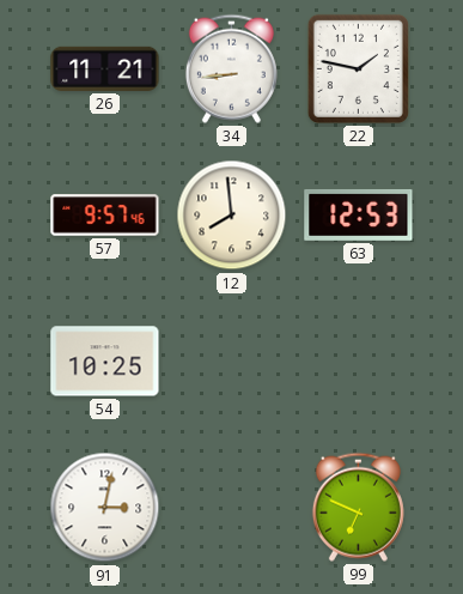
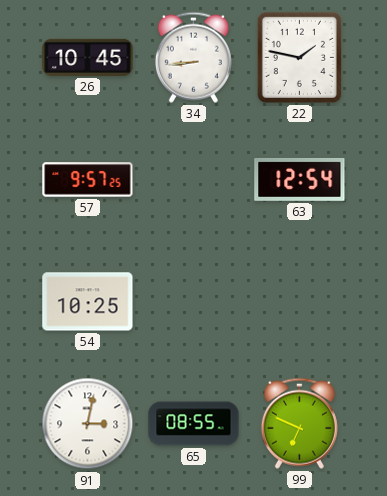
26: 11:21 -> 10:45
57: 9:57:46 -> 9:57:25
12: 7:59 -> none
63: 12:53 -> 12:54
65: none -> 08:55
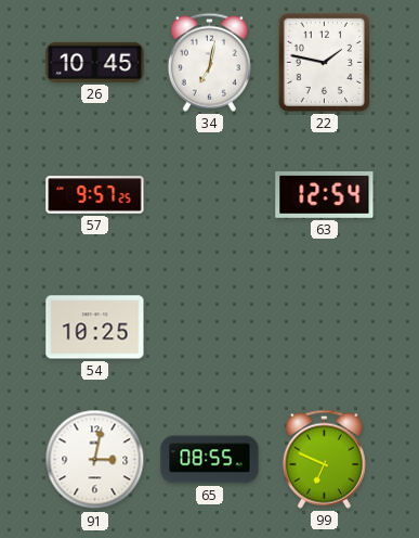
34: 8:44 -> 7:02
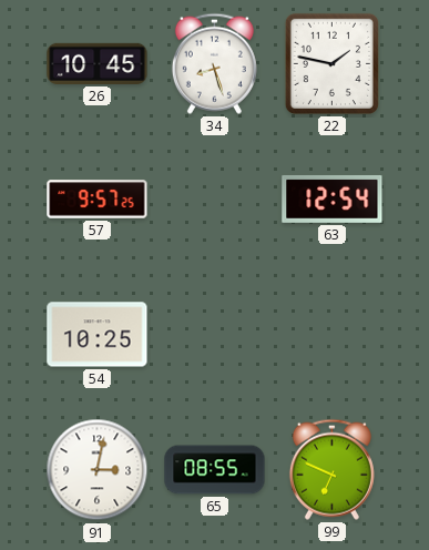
34: 7:02 -> 8:27
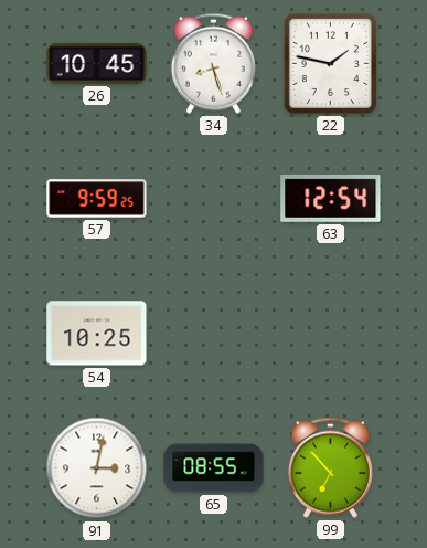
57: 9:57 -> 9:59
99: 6:49 -> 6:53
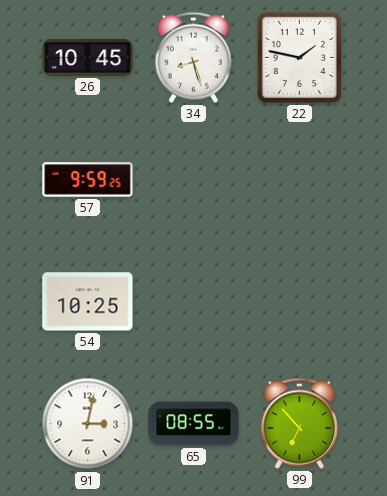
63: 12:54 -> none
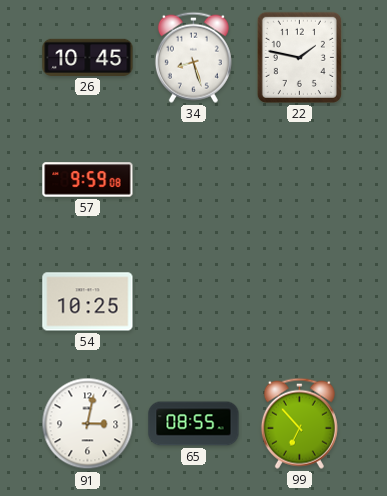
57: 9:59:25 -> 9:59:08
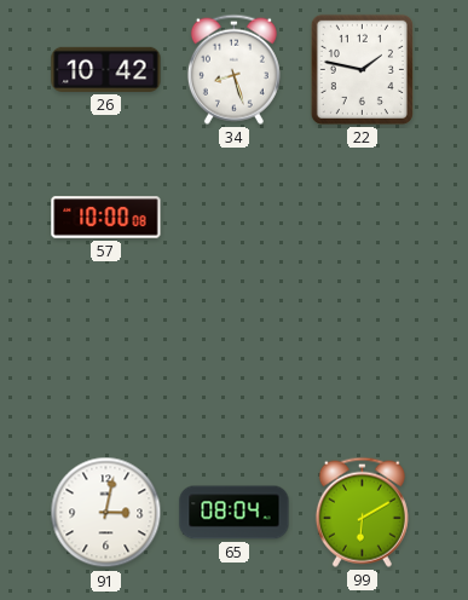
26: 10:45 -> 10:42
57: 9:59 -> 10:00
54: 10:25 -> none
65: 08:55 -> 08:04
99: 6:53 -> 6:10
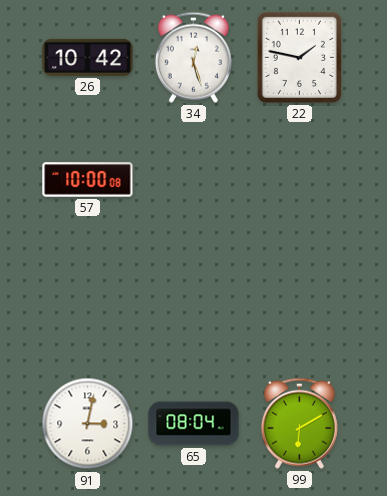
34: 8:27 -> 12:27
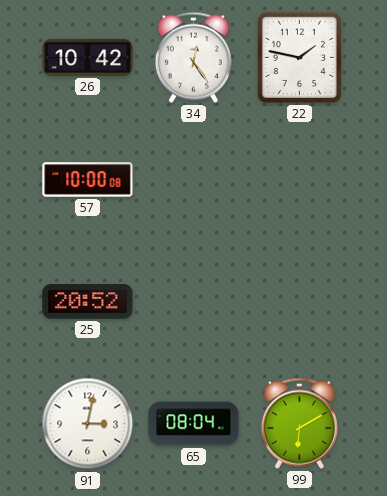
34: 12:27 -> 12:24
25: none -> 20:52
